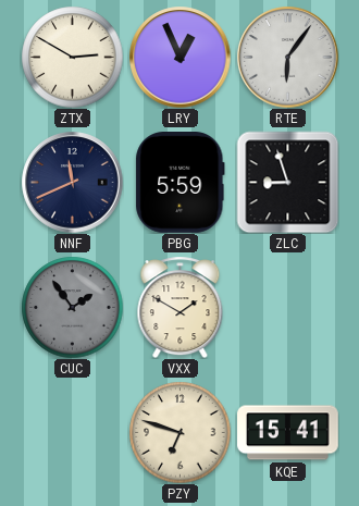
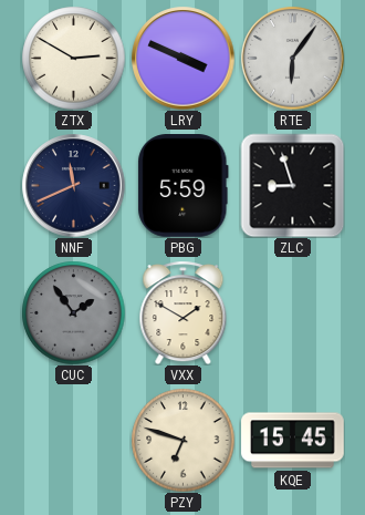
LRY: 12:56 -> 3:49
KQE: 15:41 -> 15:45
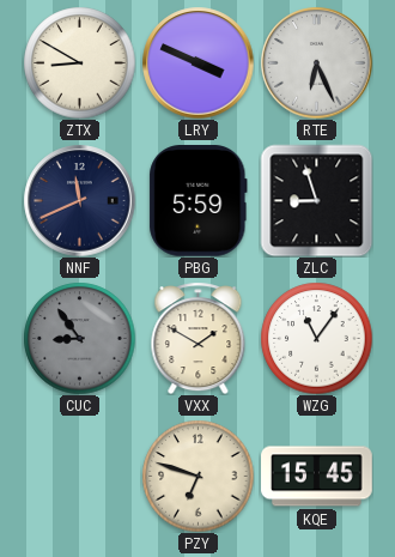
ZTX: 2:50 -> 8:50
RTE: 6:06 -> 6:26
CUC: 1:54 -> 8:54
WZG: none -> 11:06
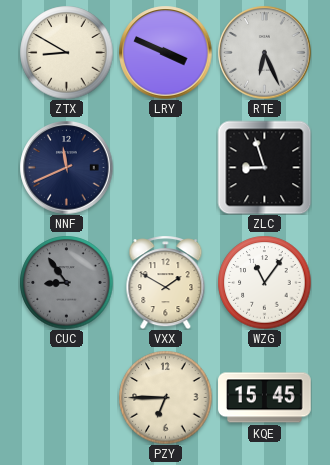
PBG: 5:59 -> none
PZY: 6:48 -> 6:45
